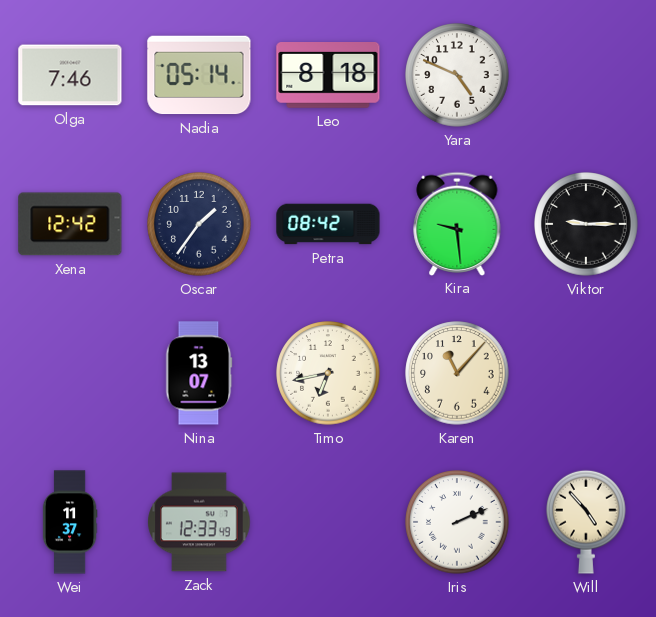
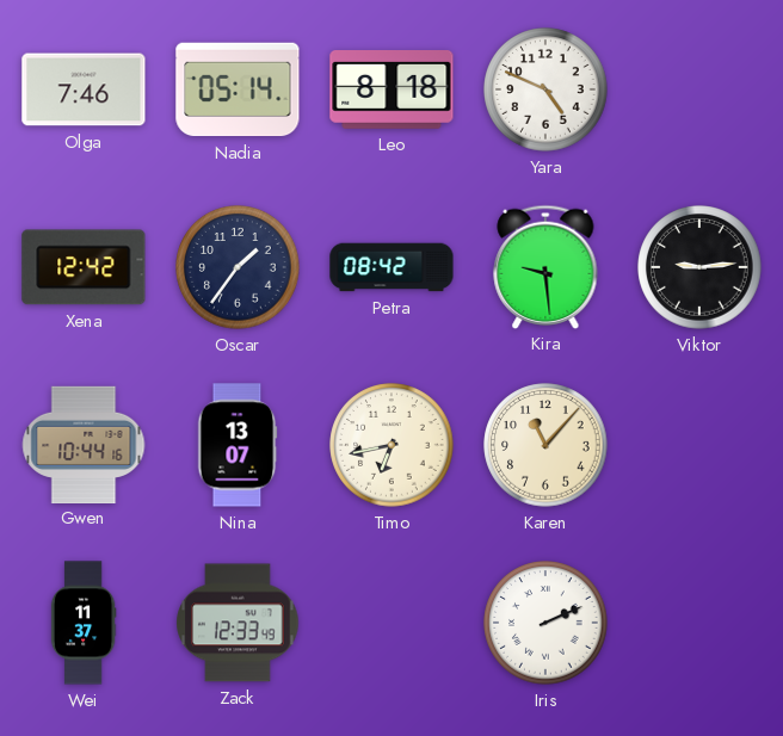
Viktor: 9:15 -> 9:14
Gwen: none -> 10:44
Will: 4:53 -> none
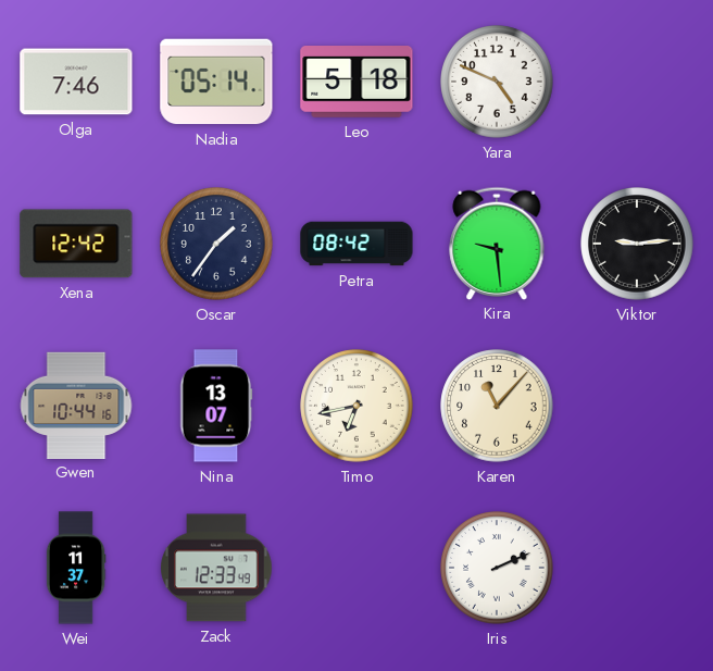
Leo: 8:18 -> 5:18
